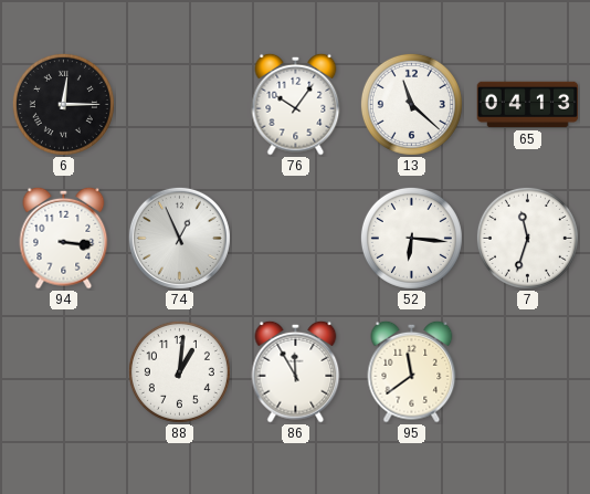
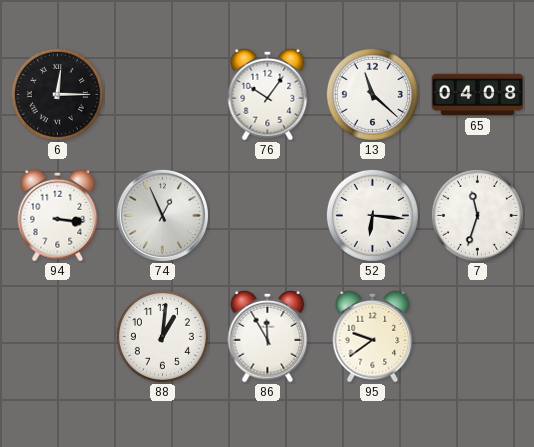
65: 04:13 -> 04:08
95: 11:39 -> 9:39
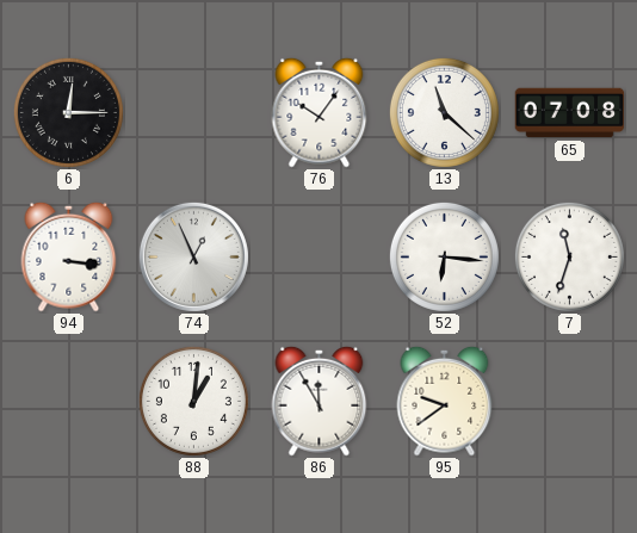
65: 04:08 -> 07:08
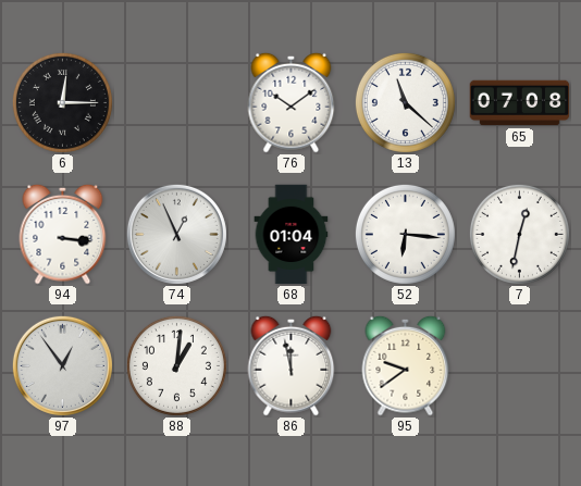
76: 10:06 -> 10:09
68: none -> 01:04
7: 11:33 -> 12:32
97: none -> 12:54
86: 11:55 -> 11:58
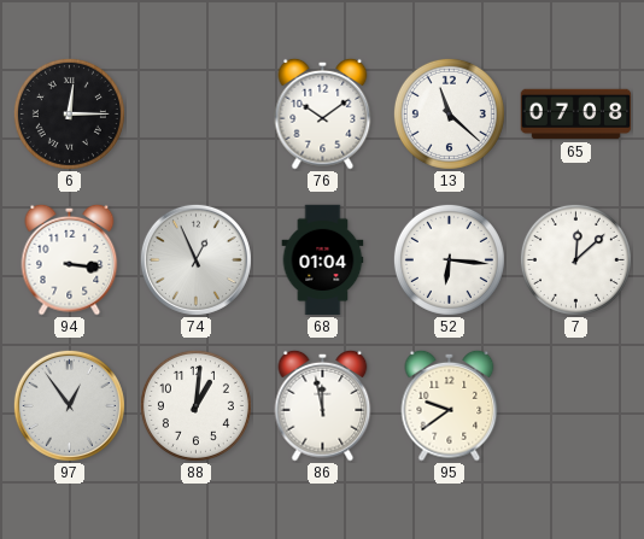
7: 12:32 -> 12:08
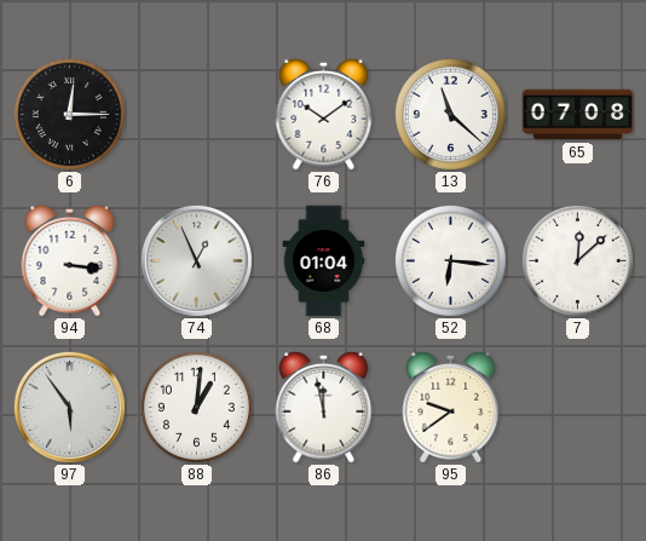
97: 12:54 -> 5:54
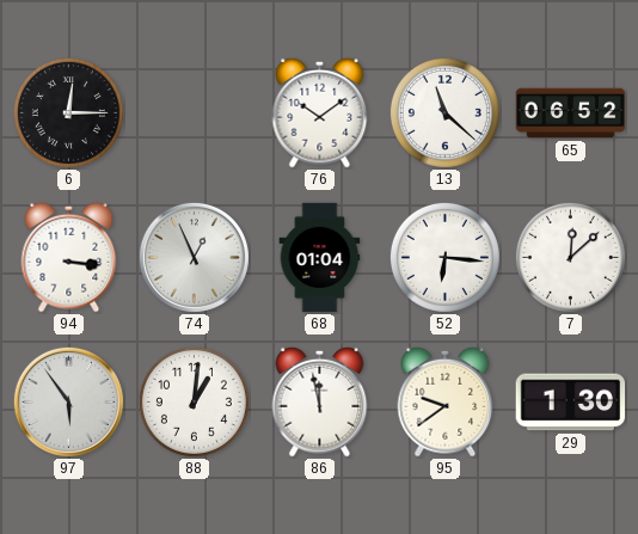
65: 07:08 -> 06:52
29: none -> 1:30
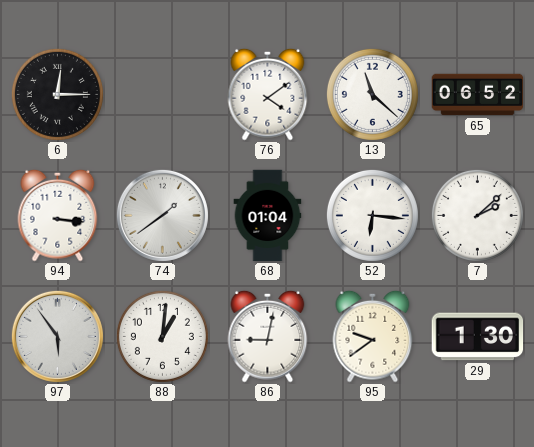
76: 10:09 -> 4:09
74: 12:56 -> 1:39
7: 12:08 -> 2:08
86: 11:58 -> 9:02
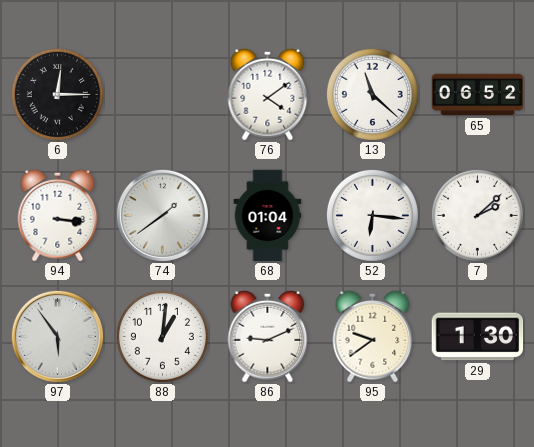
86: 9:02 -> 9:11
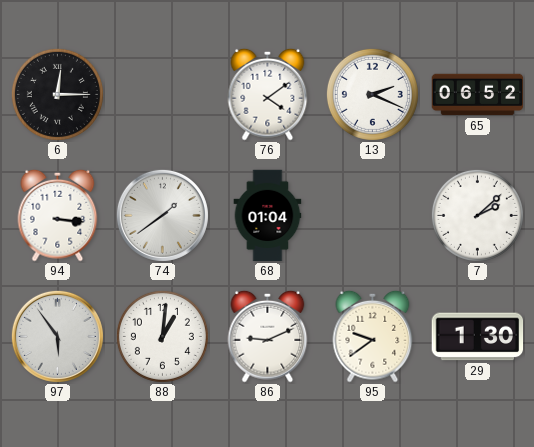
13: 11:22 -> 2:19
52: 6:16 -> none
